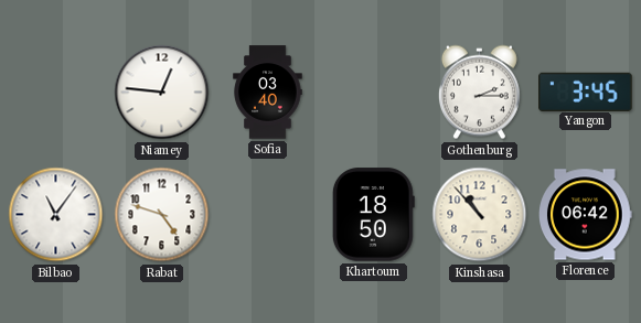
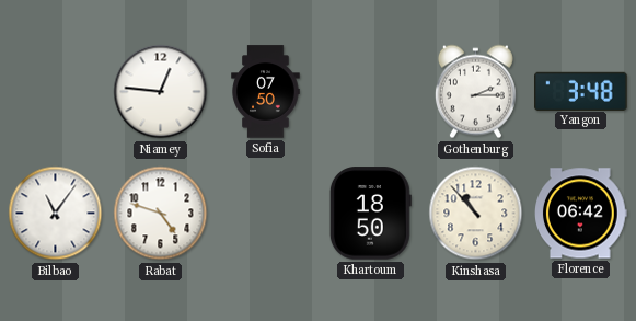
Sofia: 03:40 -> 07:50
Yangon: 3:45 -> 3:48
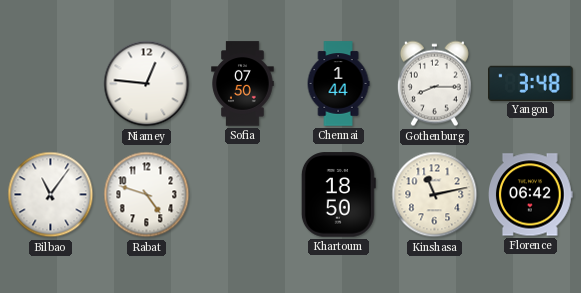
Chennai: none -> 1:44
Gothenburg: 2:15 -> 8:15
Kinshasa: 10:53 -> 11:13
